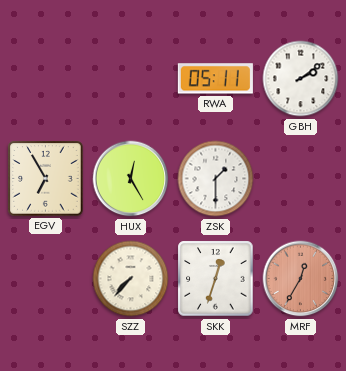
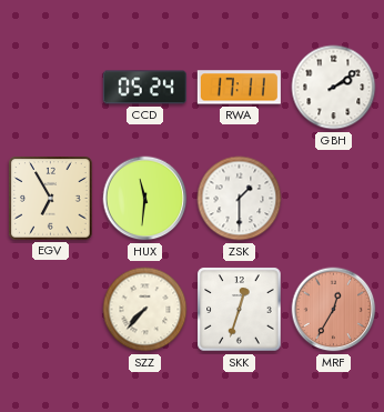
CCD: none -> 05:24
RWA: 05:11 -> 17:11
HUX: 12:25 -> 11:31
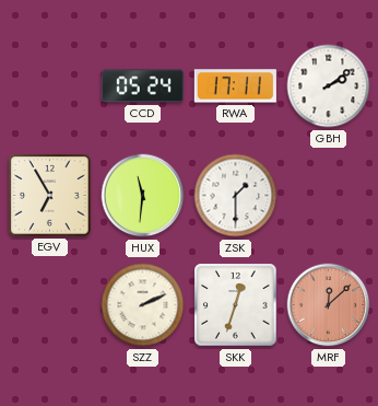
SZZ: 7:37 -> 2:11
MRF: 12:35 -> 12:08
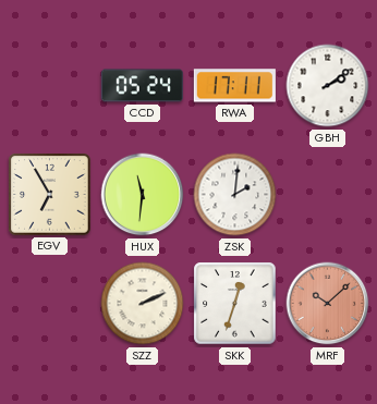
ZSK: 1:30 -> 2:01
MRF: 12:08 -> 10:08
